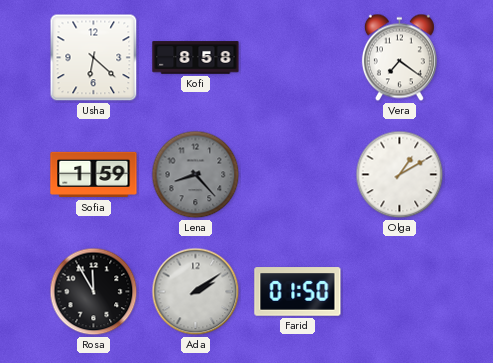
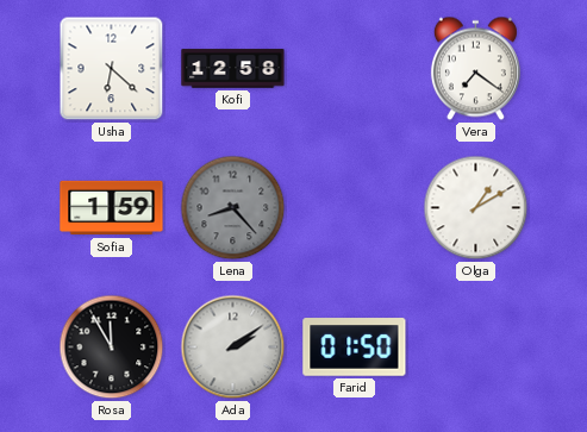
Kofi: 8:58 -> 12:58
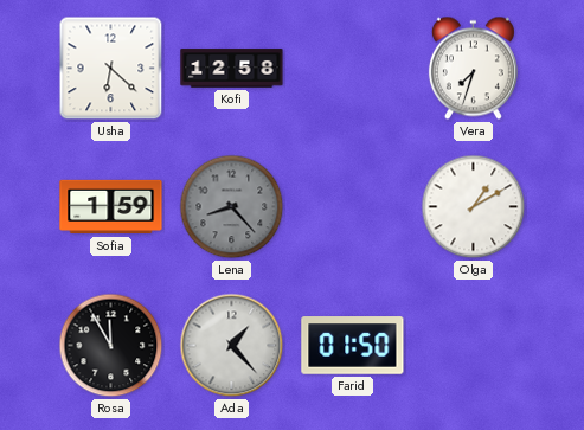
Vera: 7:21 -> 7:33
Ada: 2:09 -> 1:23
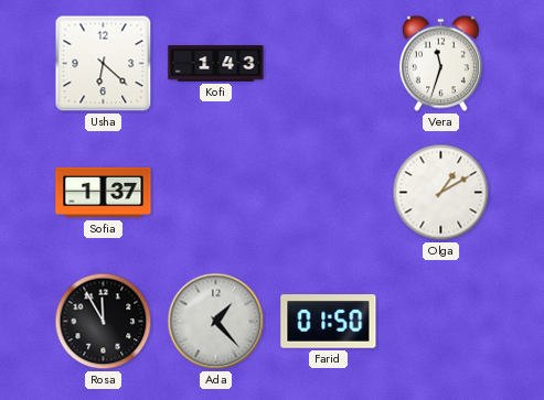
Kofi: 12:58 -> 1:43
Vera: 7:33 -> 11:33
Sofia: 1:59 -> 1:37
Lena: 8:23 -> none
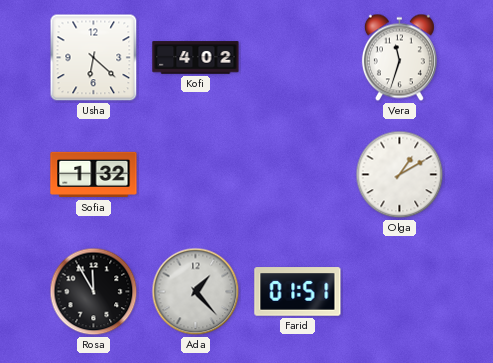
Kofi: 1:43 -> 4:02
Sofia: 1:37 -> 1:32
Farid: 01:50 -> 01:51
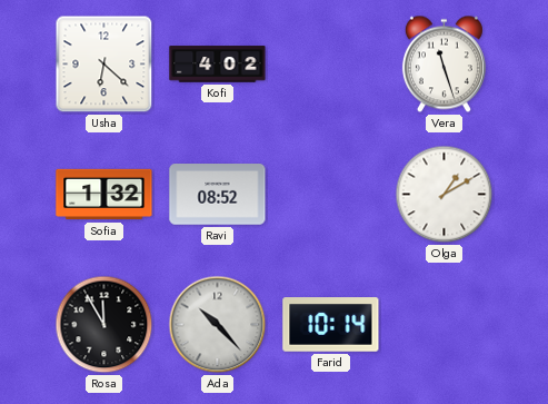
Vera: 11:33 -> 11:27
Ravi: none -> 08:52
Ada: 1:23 -> 10:23
Farid: 01:51 -> 10:14
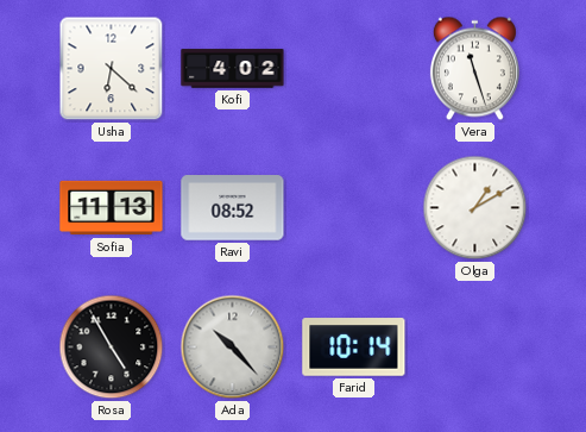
Sofia: 1:32 -> 11:13
Rosa: 11:55 -> 4:55
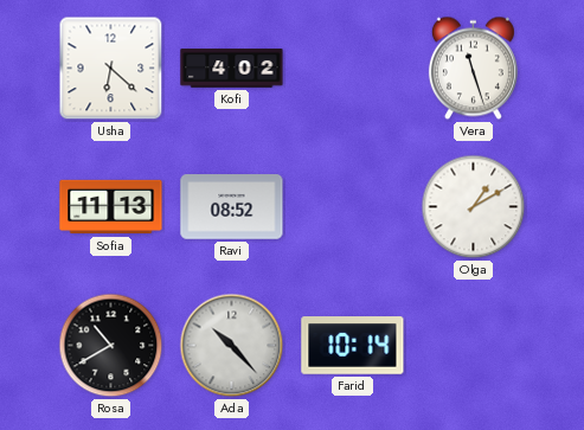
Rosa: 4:55 -> 10:40
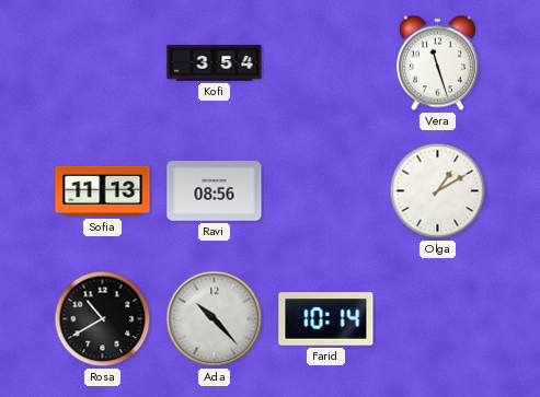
Usha: 6:22 -> none
Kofi: 4:02 -> 3:54
Ravi: 08:52 -> 08:56
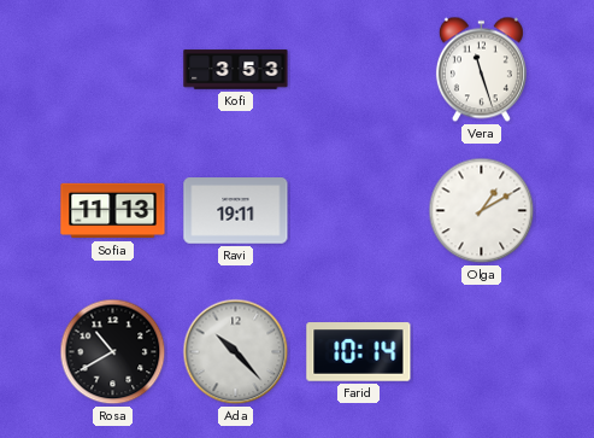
Kofi: 3:54 -> 3:53
Ravi: 08:56 -> 19:11
